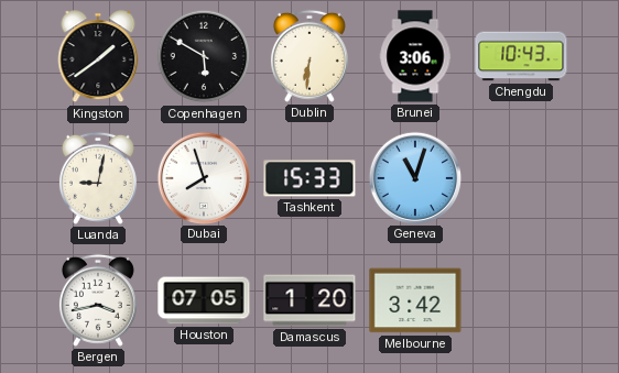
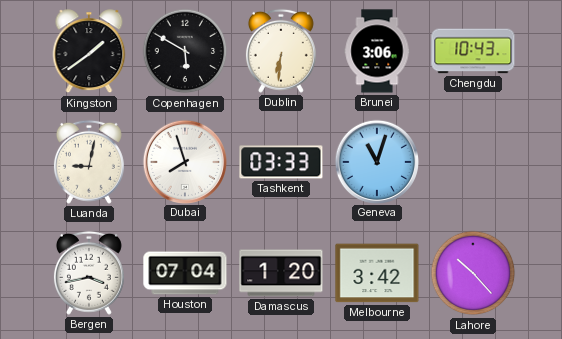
Tashkent: 15:33 -> 03:33
Houston: 07:05 -> 07:04
Lahore: none -> 10:23
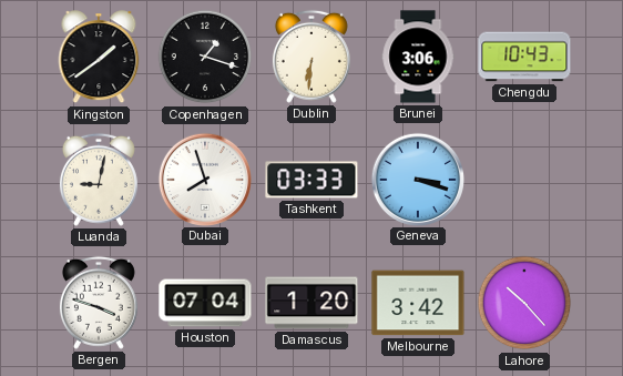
Copenhagen: 5:50 -> 1:18
Geneva: 11:03 -> 3:18
Bergen: 3:43 -> 3:48
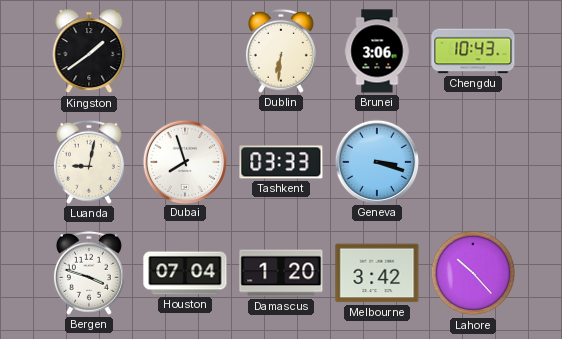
Copenhagen: 1:18 -> none
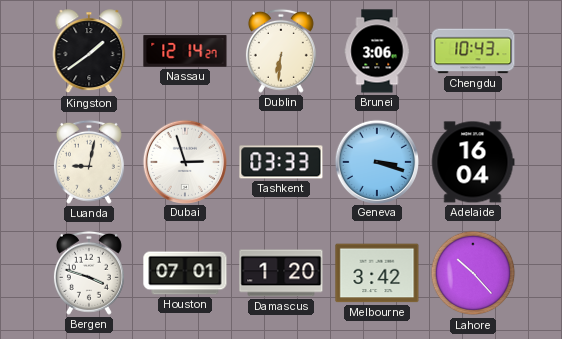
Nassau: none -> 12:14
Dubai: 7:57 -> 2:57
Adelaide: none -> 16:04
Houston: 07:04 -> 07:01
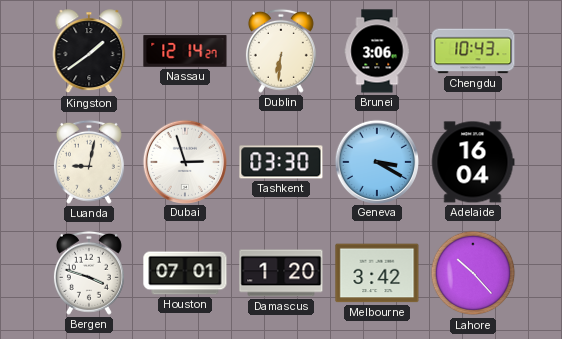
Tashkent: 03:33 -> 03:30
Geneva: 3:18 -> 3:20
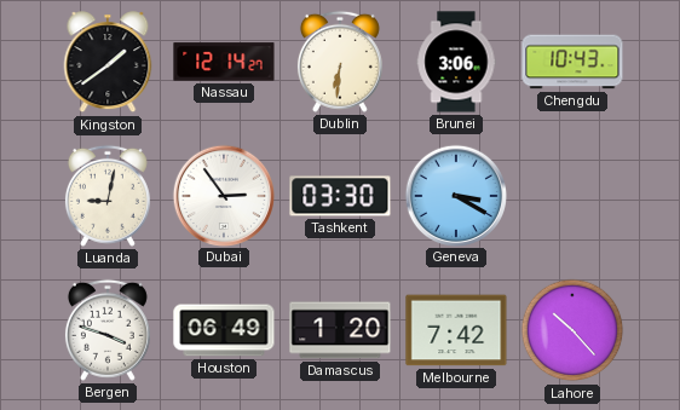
Dubai: 2:57 -> 2:54
Adelaide: 16:04 -> none
Houston: 07:01 -> 06:49
Melbourne: 3:42 -> 7:42
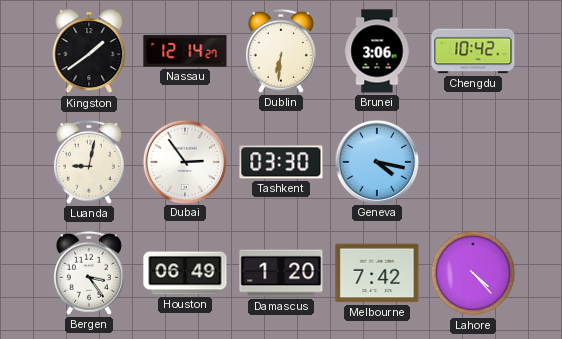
Chengdu: 10:43 -> 10:42
Geneva: 3:20 -> 4:17
Bergen: 3:48 -> 3:24
Lahore: 10:23 -> 4:23
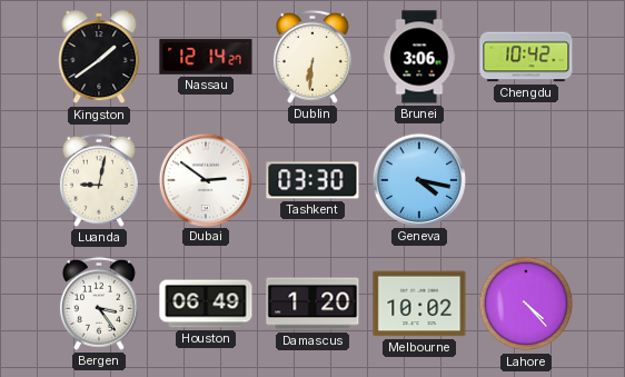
Dubai: 2:54 -> 2:51
Melbourne: 7:42 -> 10:02
